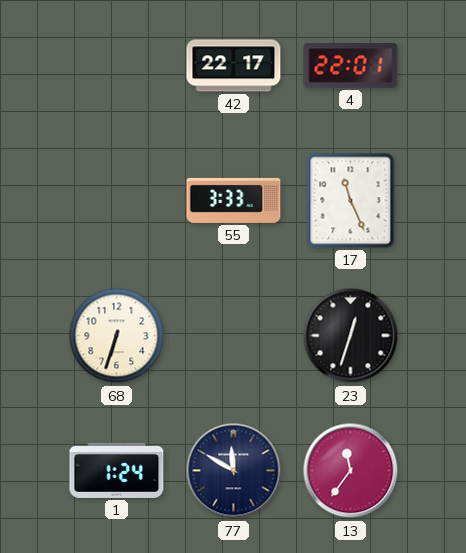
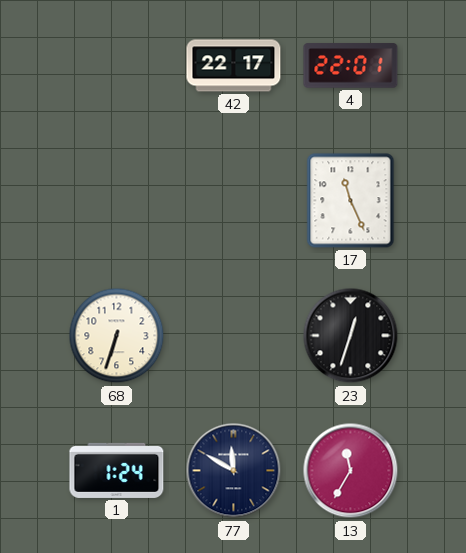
55: 3:33 -> none
13: 11:36 -> 11:35
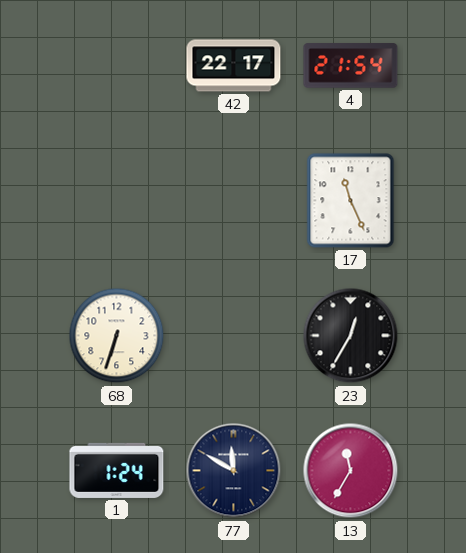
4: 22:01 -> 21:54
23: 12:33 -> 12:35
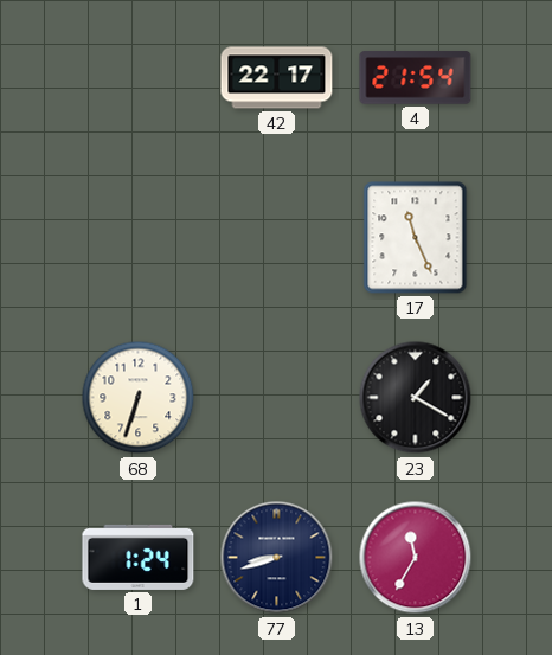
23: 12:35 -> 1:20
77: 11:50 -> 8:42
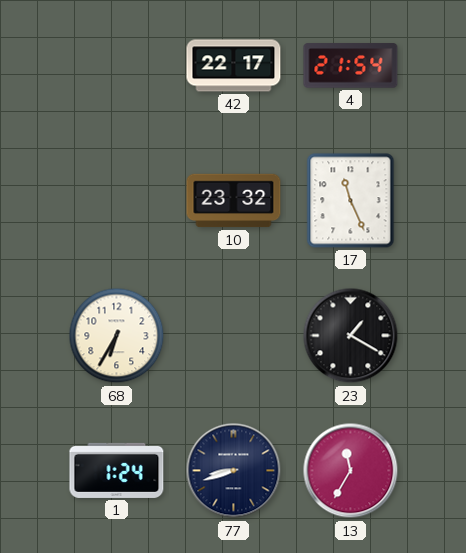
10: none -> 23:32
68: 6:33 -> 6:35
